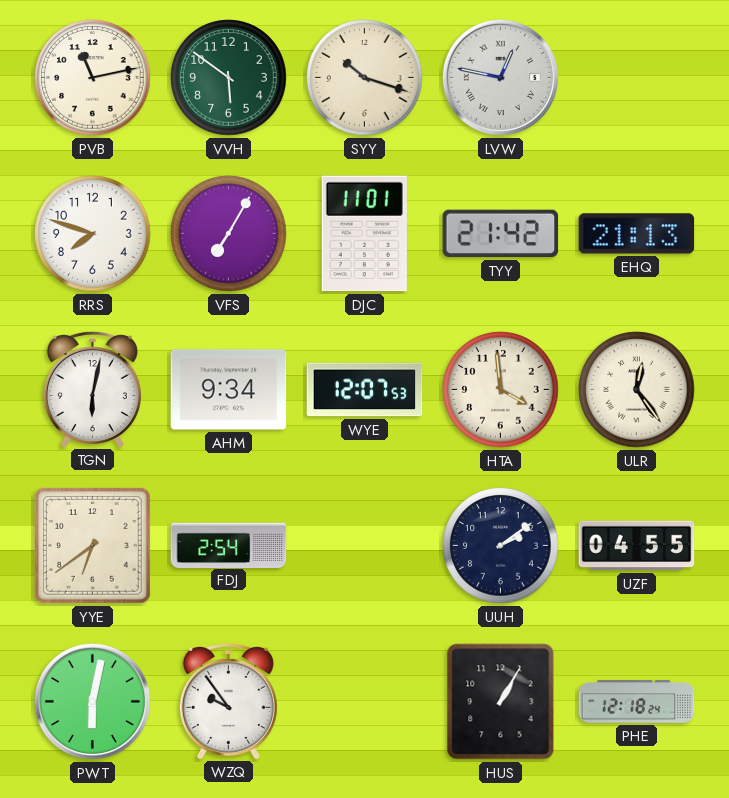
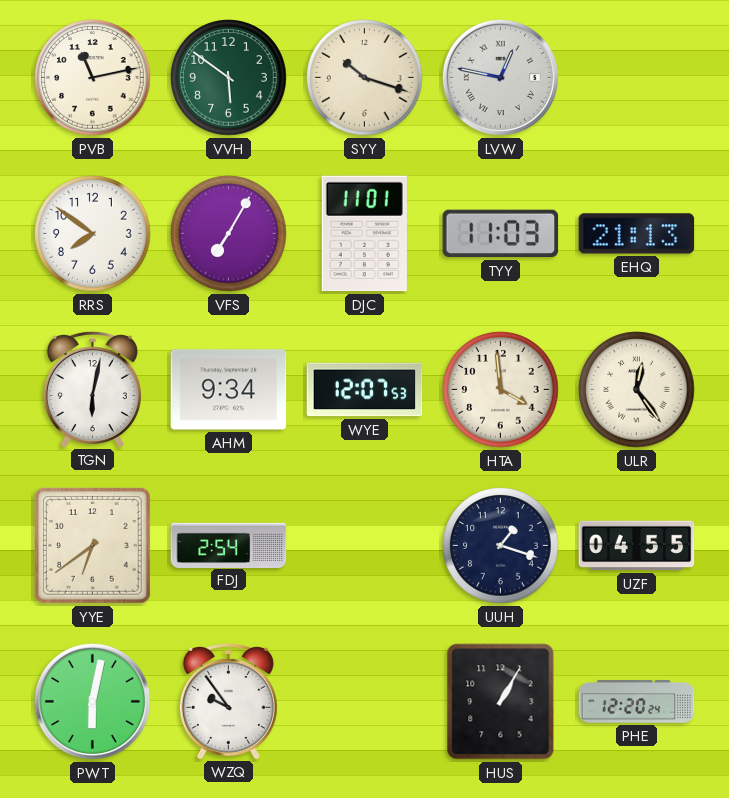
RRS: 7:48 -> 7:51
TYY: 21:42 -> 11:03
UUH: 2:09 -> 1:18
PHE: 12:18 -> 12:20
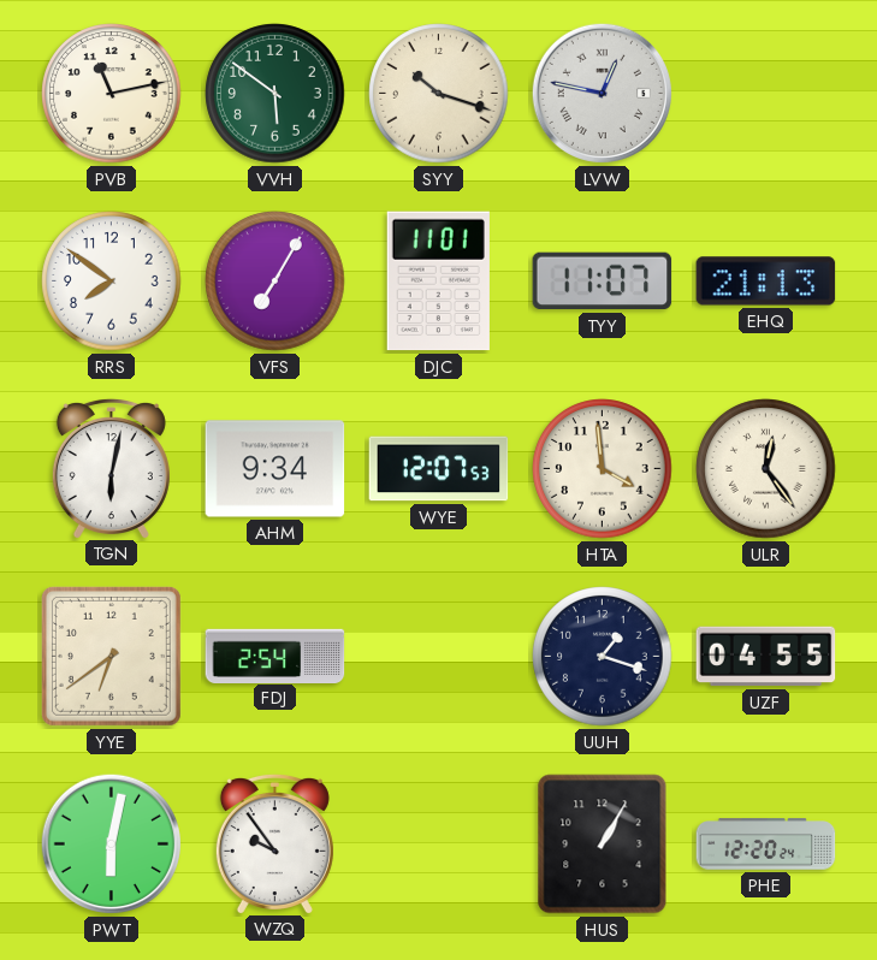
TYY: 11:03 -> 11:07
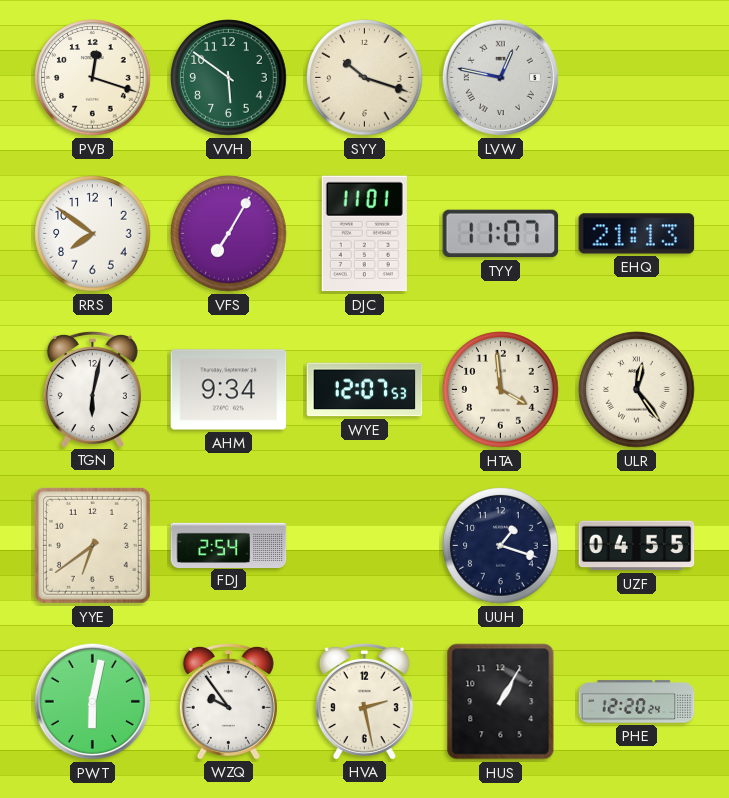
PVB: 11:13 -> 12:18
HVA: none -> 2:28
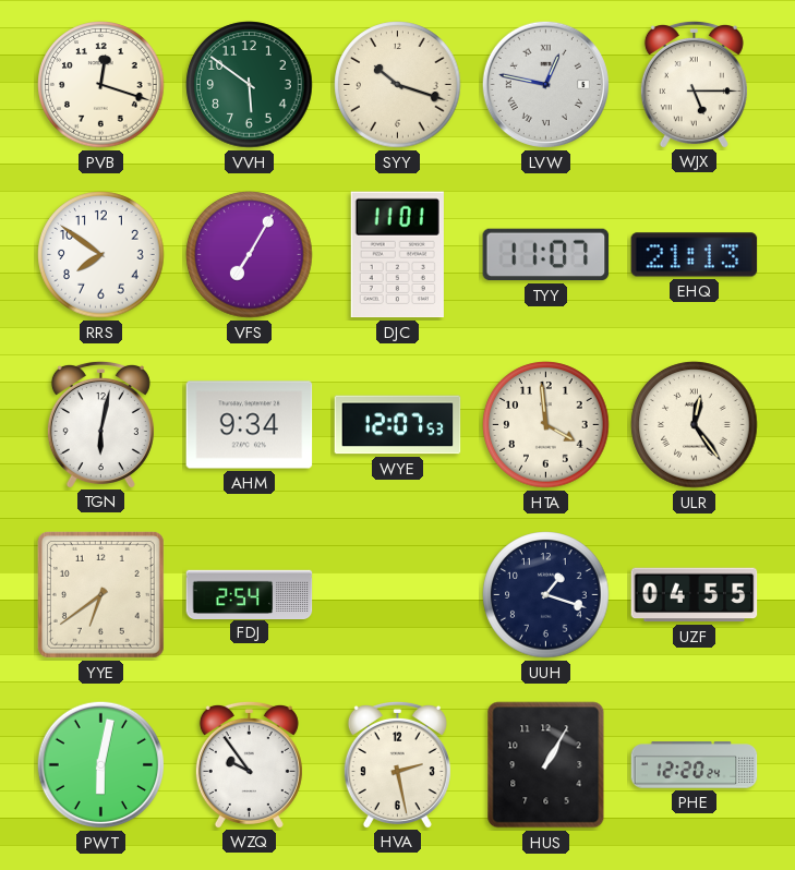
WJX: none -> 5:15
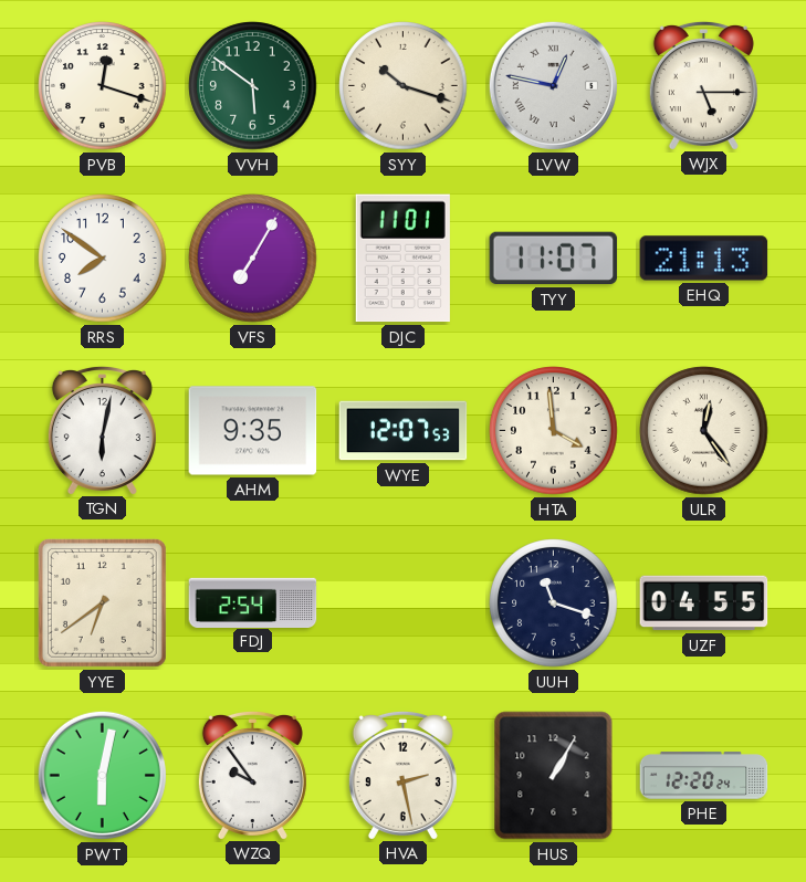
AHM: 9:34 -> 9:35
UUH: 1:18 -> 11:18
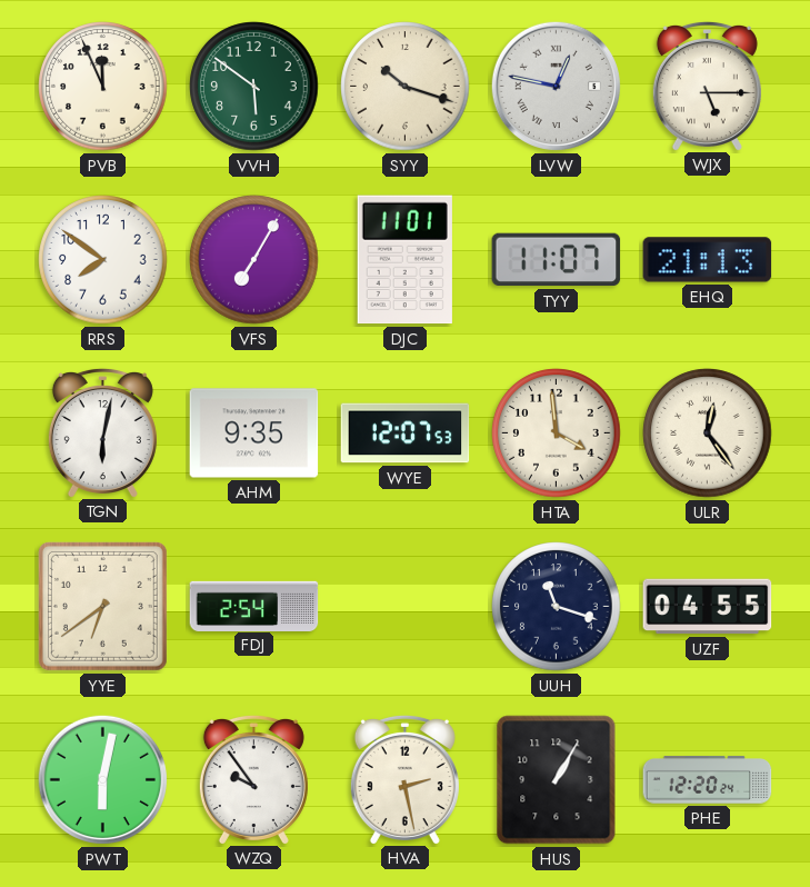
PVB: 12:18 -> 11:56
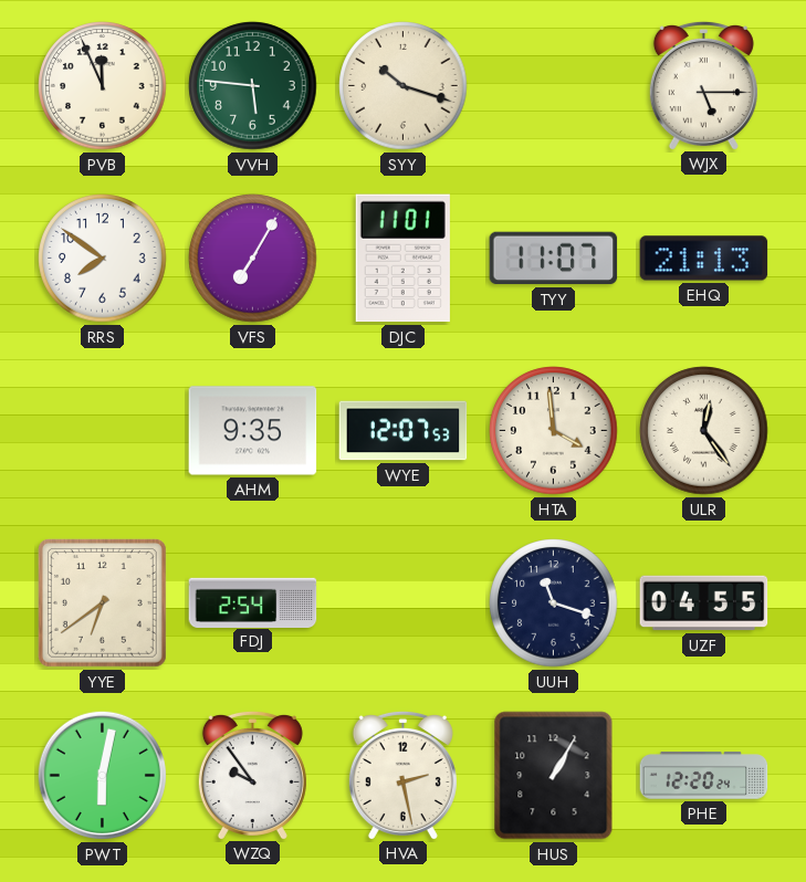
VVH: 5:51 -> 5:46
LVW: 12:47 -> none
TGN: 6:02 -> none
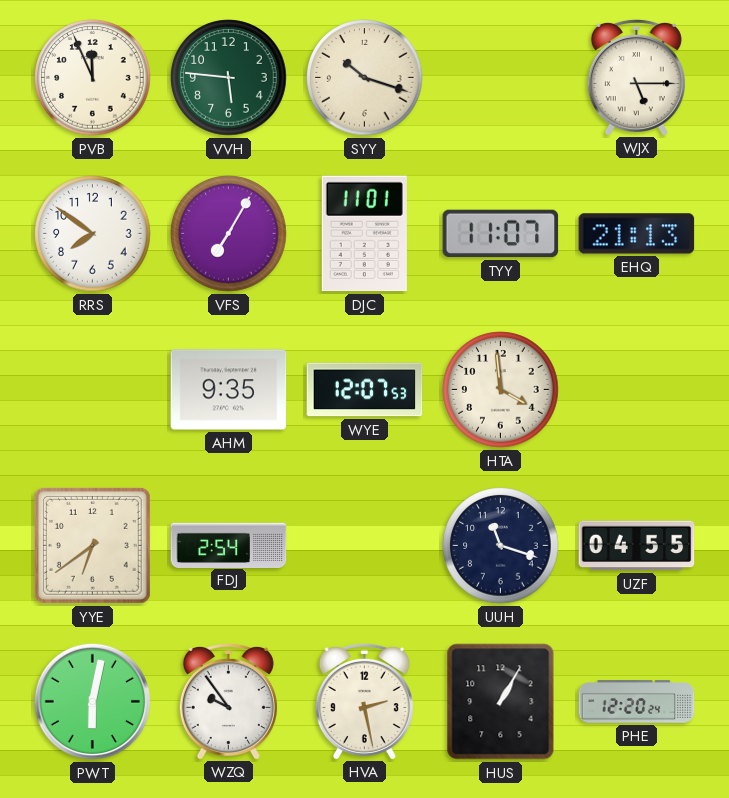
ULR: 12:24 -> none
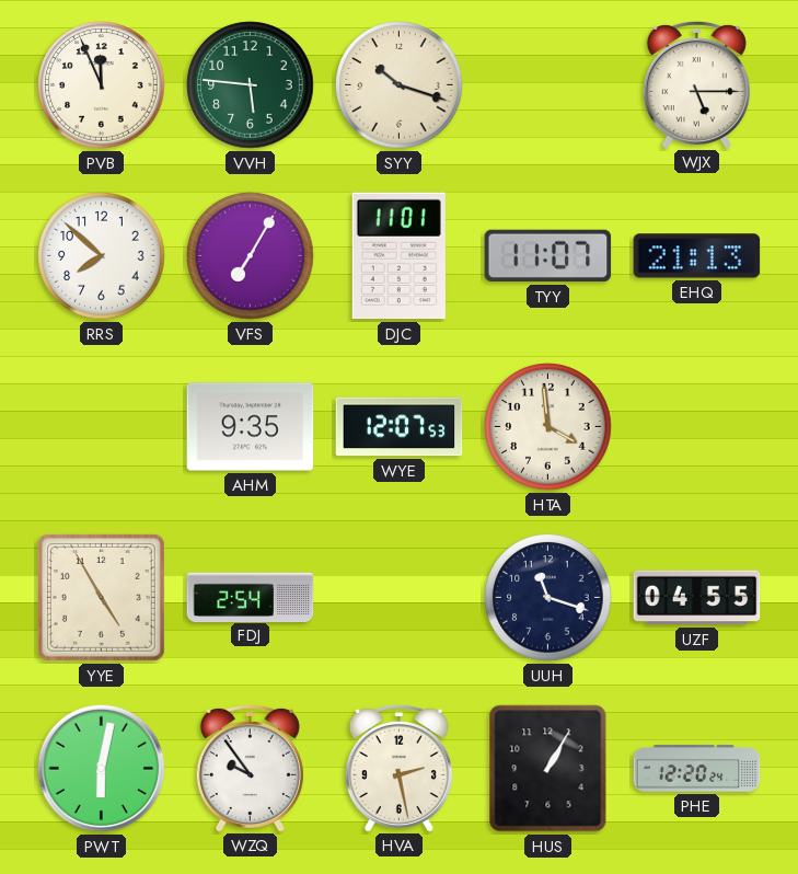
RRS: 7:51 -> 7:52
YYE: 6:39 -> 4:55
